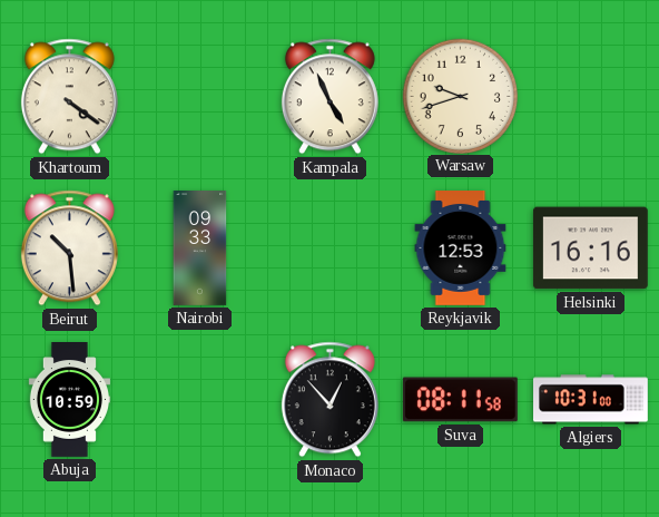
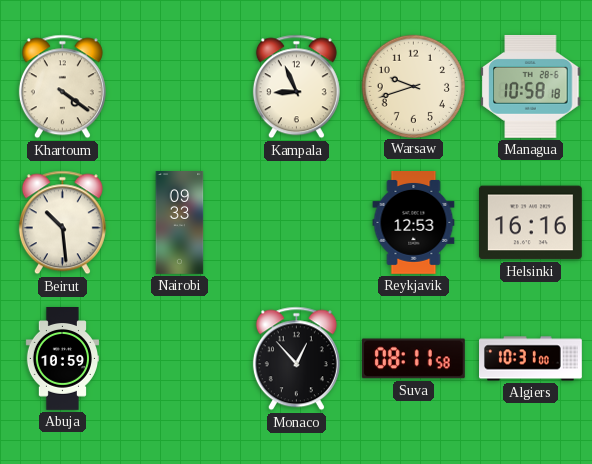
Kampala: 4:56 -> 8:56
Managua: none -> 10:58
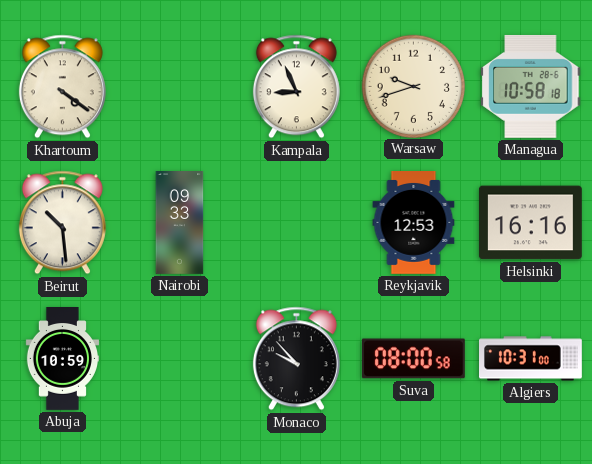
Monaco: 12:53 -> 9:53
Suva: 08:11 -> 08:00
